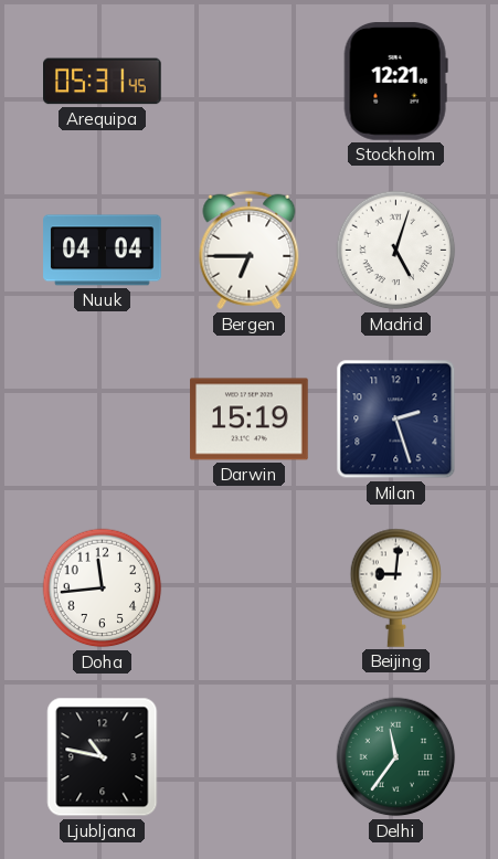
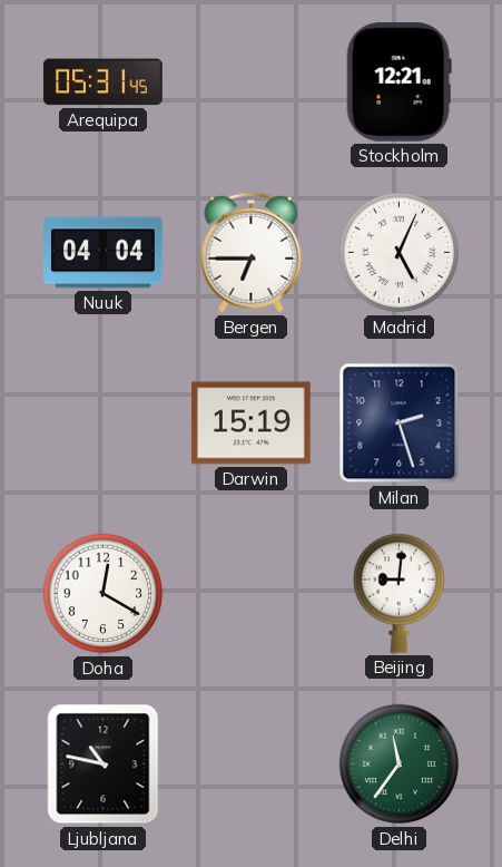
Madrid: 5:03 -> 5:04
Doha: 11:44 -> 12:20
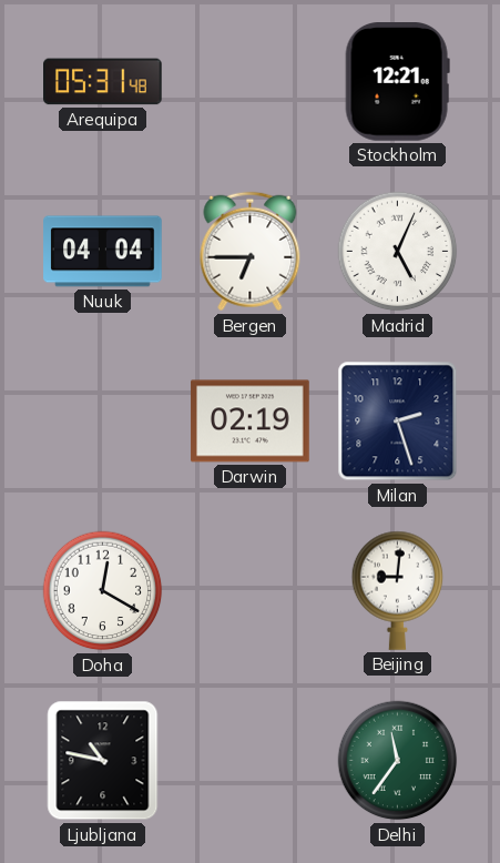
Arequipa: 05:31:45 -> 05:31:48
Darwin: 15:19 -> 02:19
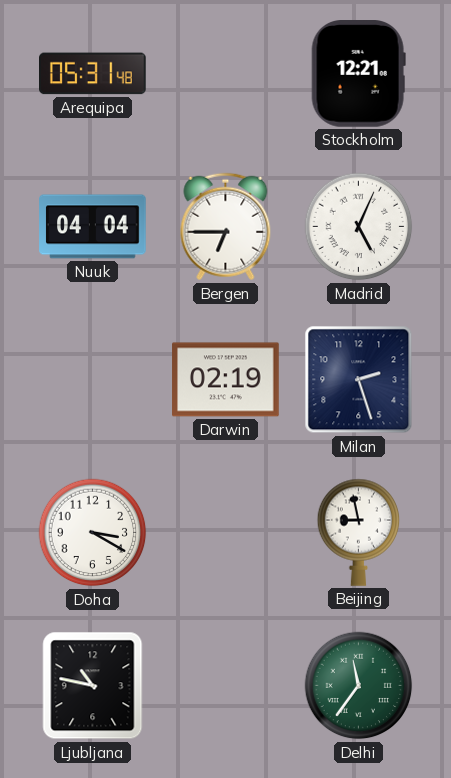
Doha: 12:20 -> 3:20
Beijing: 9:01 -> 8:58
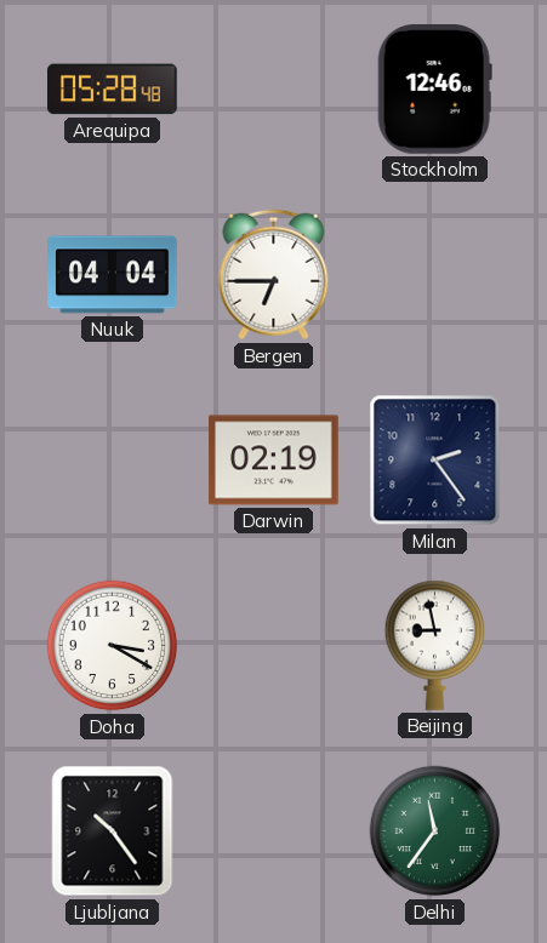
Arequipa: 05:31 -> 05:28
Stockholm: 12:21 -> 12:46
Madrid: 5:04 -> none
Milan: 2:27 -> 2:24
Ljubljana: 10:47 -> 10:24
